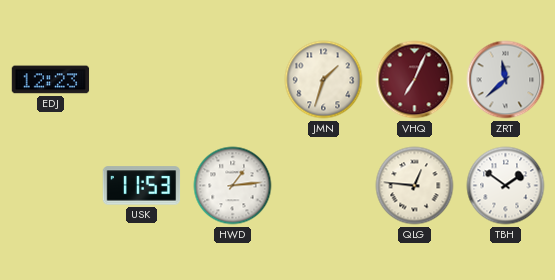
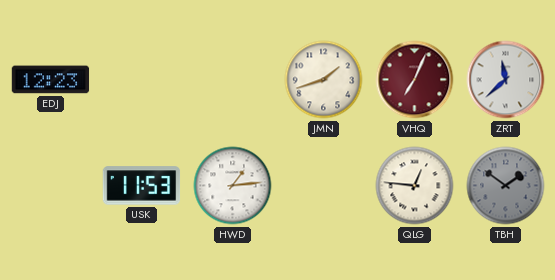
JMN: 1:33 -> 1:42
TBH dial: white -> grey
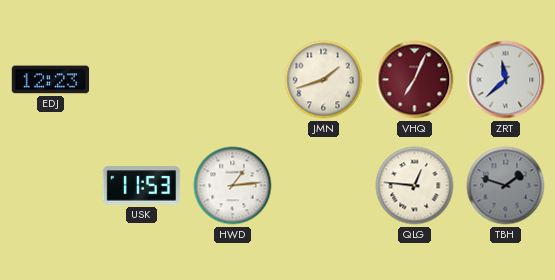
TBH: 1:51 -> 1:48
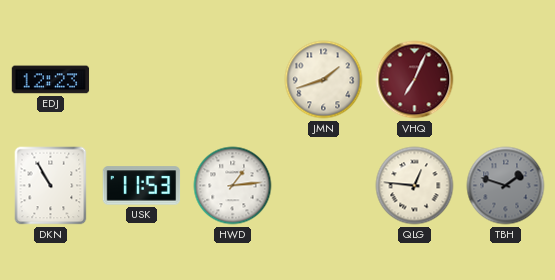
ZRT: 11:38 -> none
DKN: none -> 10:55
